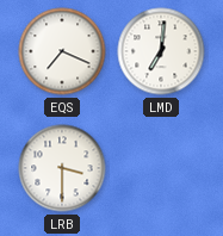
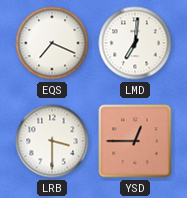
YSD: none -> 12:45
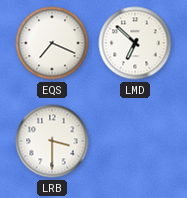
LMD: 7:01 -> 6:52
YSD: 12:45 -> none
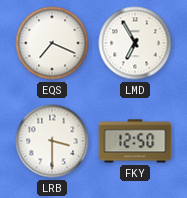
LMD: 6:52 -> 6:55
FKY: none -> 12:50
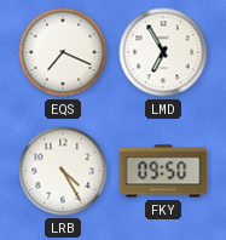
LRB: 3:30 -> 4:25
FKY: 12:50 -> 09:50
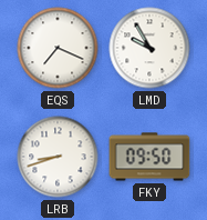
LMD: 6:55 -> 9:55
LRB: 4:25 -> 8:42
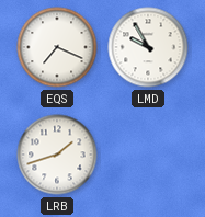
LRB: 8:42 -> 1:42
FKY: 09:50 -> none
